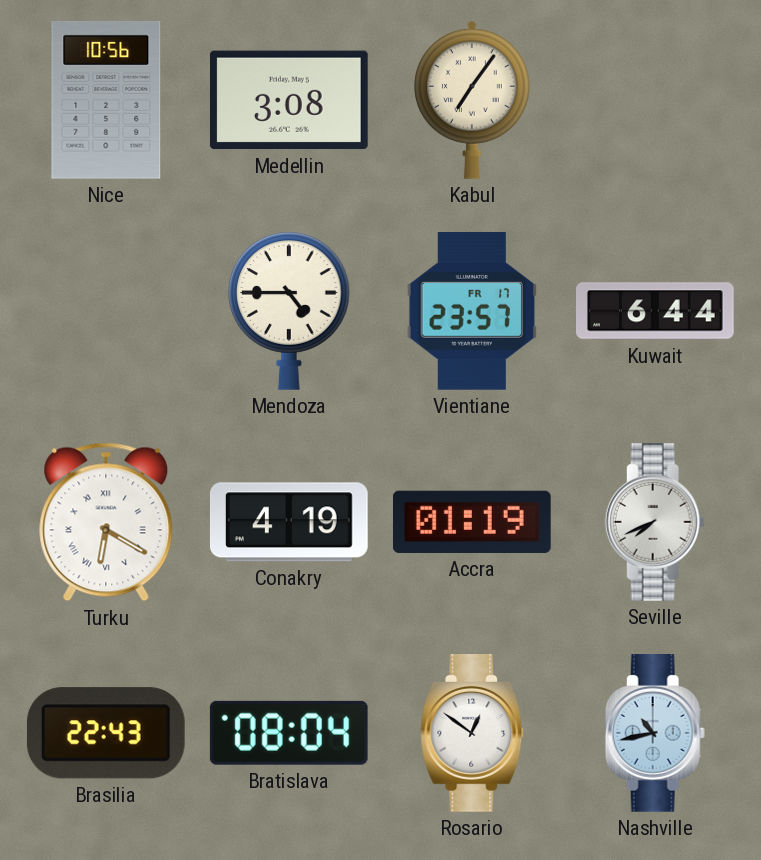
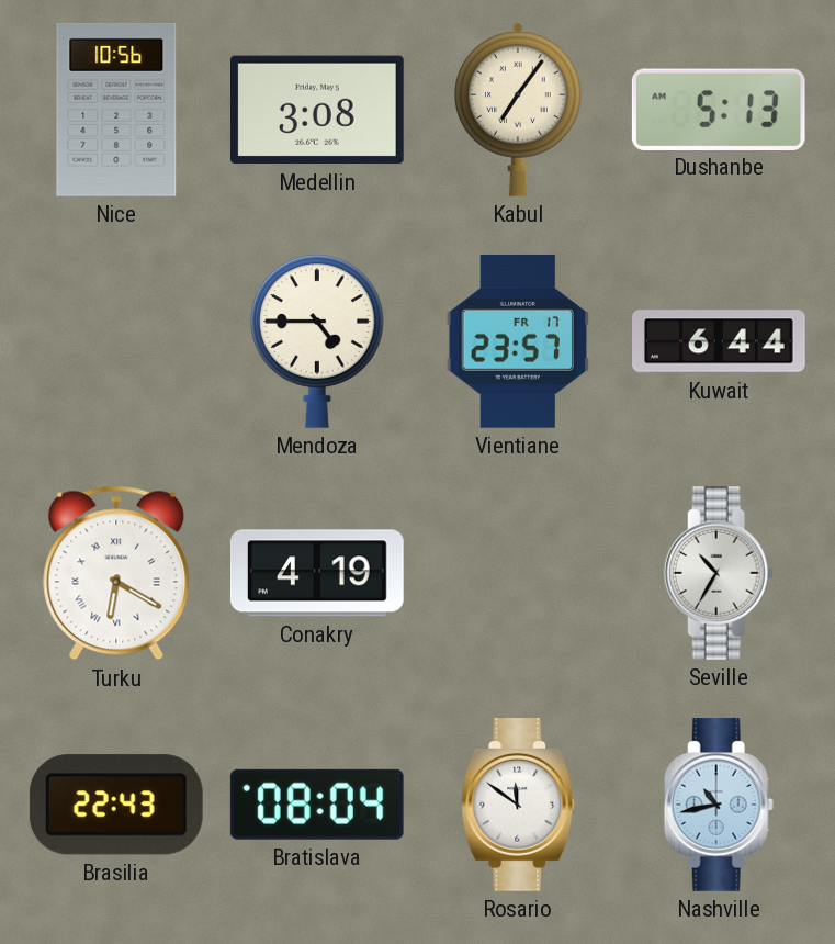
Dushanbe: none -> 5:13
Accra: 01:19 -> none
Seville: 7:41 -> 10:35
Rosario: 12:51 -> 11:51
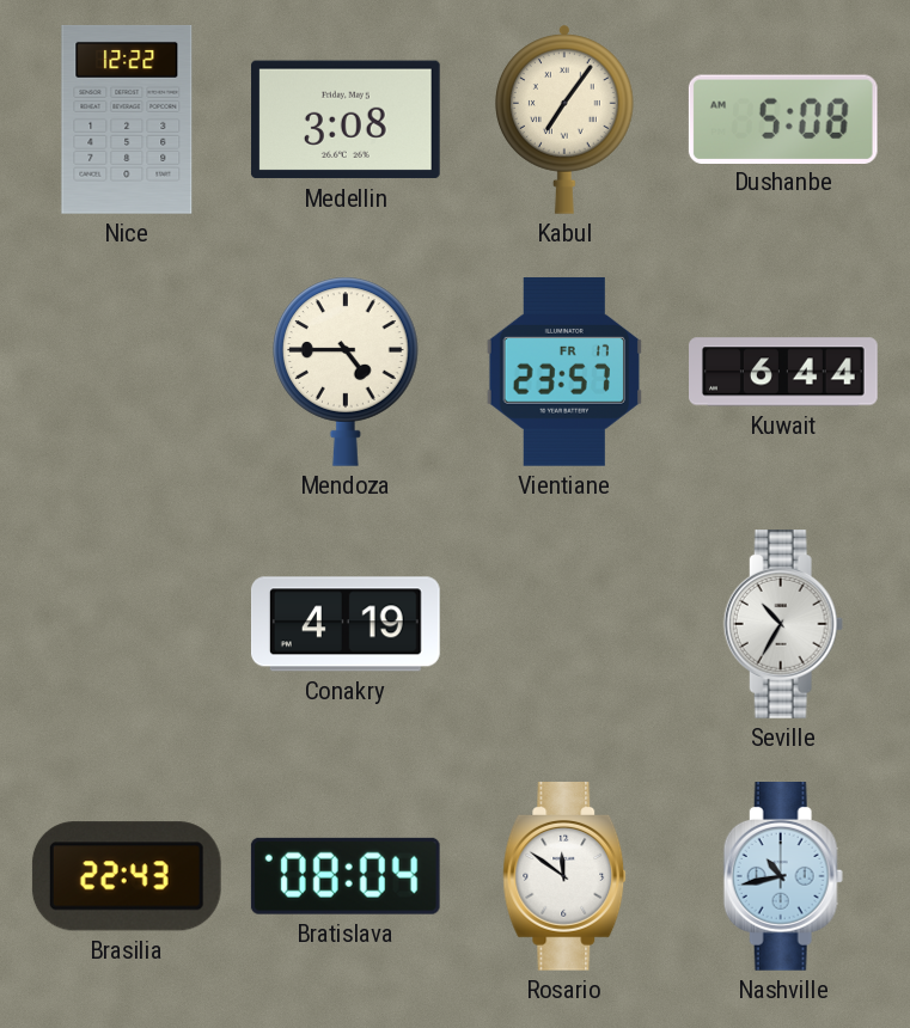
Nice: 10:56 -> 12:22
Dushanbe: 5:13 -> 5:08
Turku: 6:20 -> none
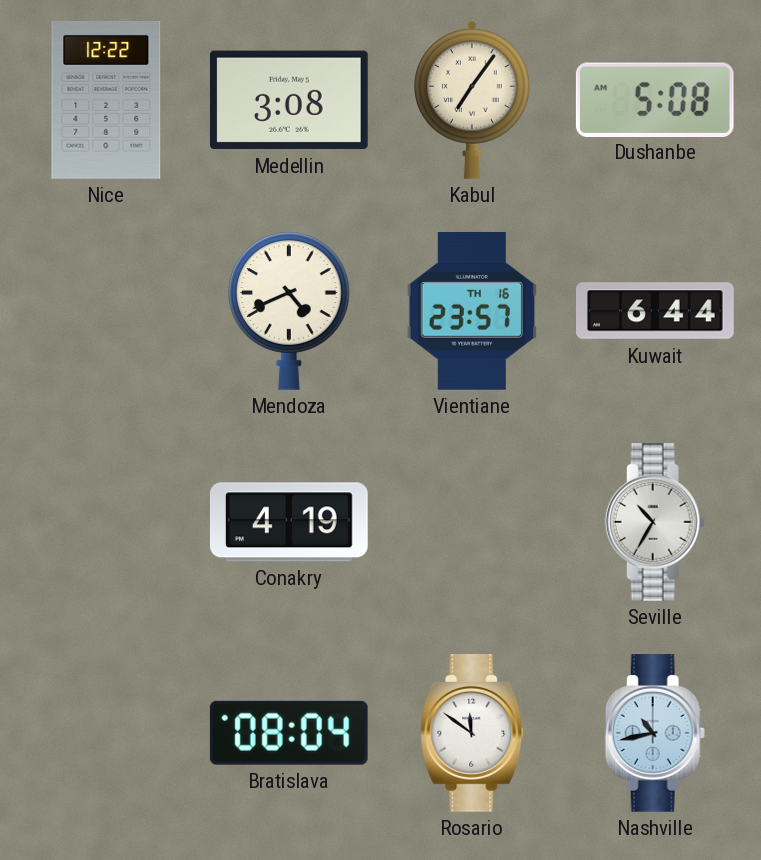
Mendoza: 4:45 -> 4:41
Vientiane date: FR 17 -> TH 16
Brasilia: 22:43 -> none
